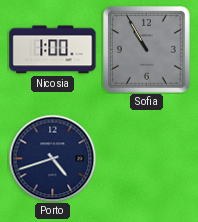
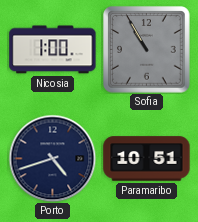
Paramaribo: none -> 10:51
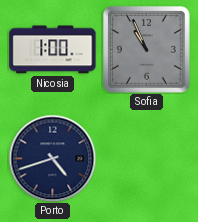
Sofia: 10:55 -> 10:56
Paramaribo: 10:51 -> none
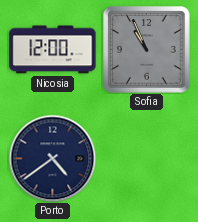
Nicosia: 1:00 -> 12:00
Porto: 4:42 -> 4:39
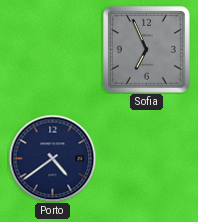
Nicosia: 12:00 -> none
Sofia: 10:56 -> 6:56
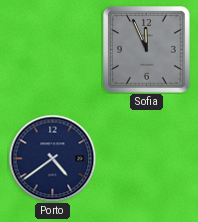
Sofia: 6:56 -> 11:56
